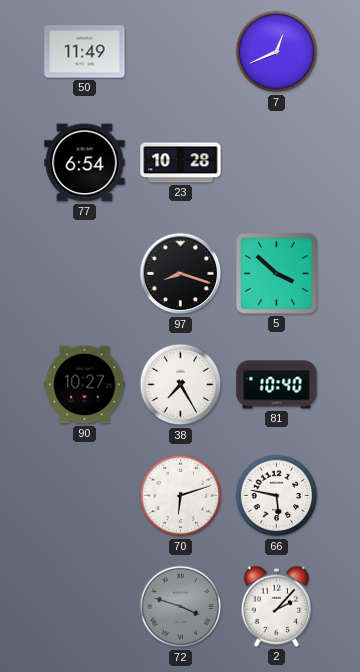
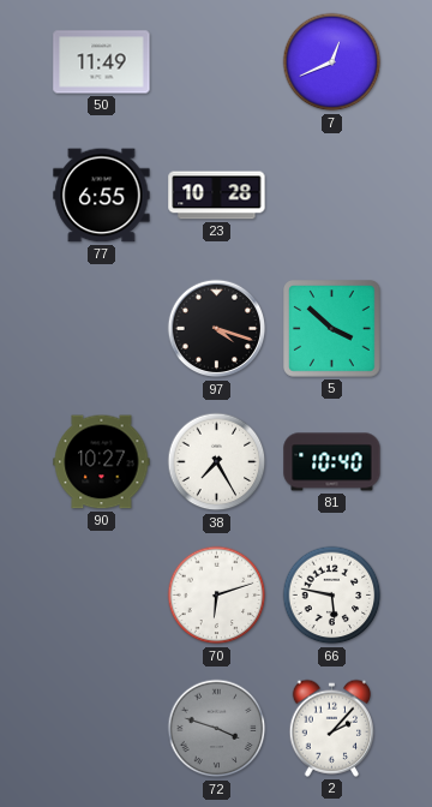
77: 6:54 -> 6:55
97: 8:18 -> 4:18
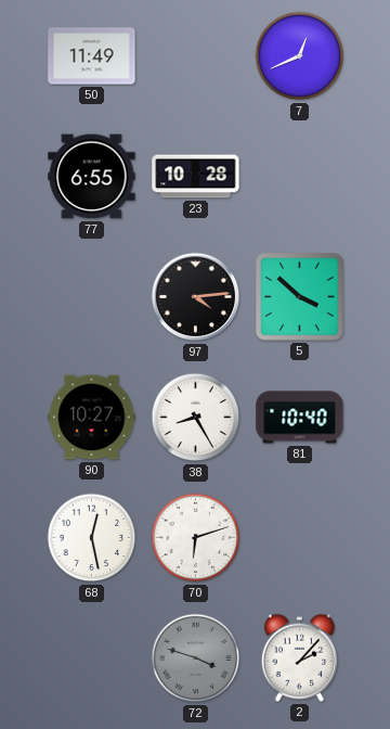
97: 4:18 -> 4:14
38: 7:25 -> 8:25
68: none -> 12:28
66: 5:47 -> none
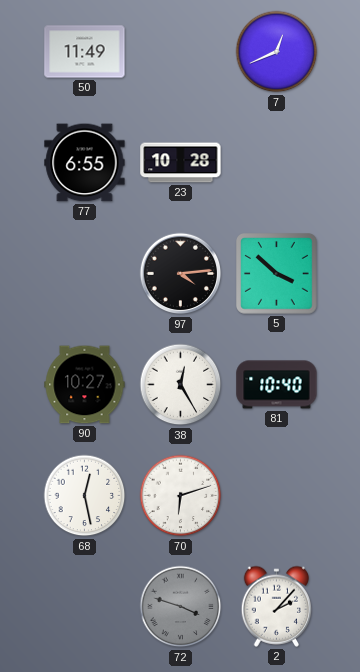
38: 8:25 -> 12:25
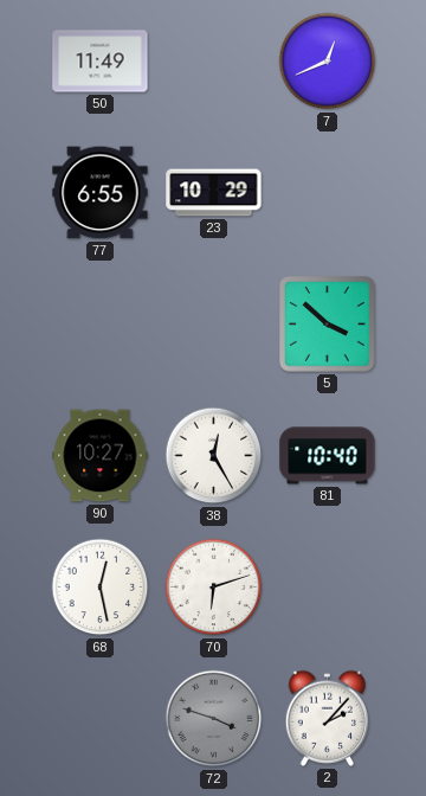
23: 10:28 -> 10:29
97: 4:14 -> none
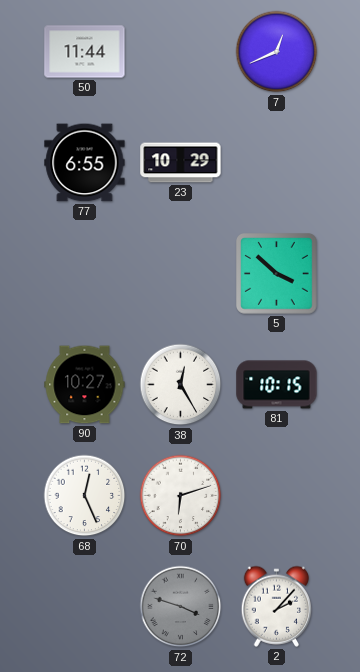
50: 11:49 -> 11:44
81: 10:40 -> 10:15
68: 12:28 -> 12:26
